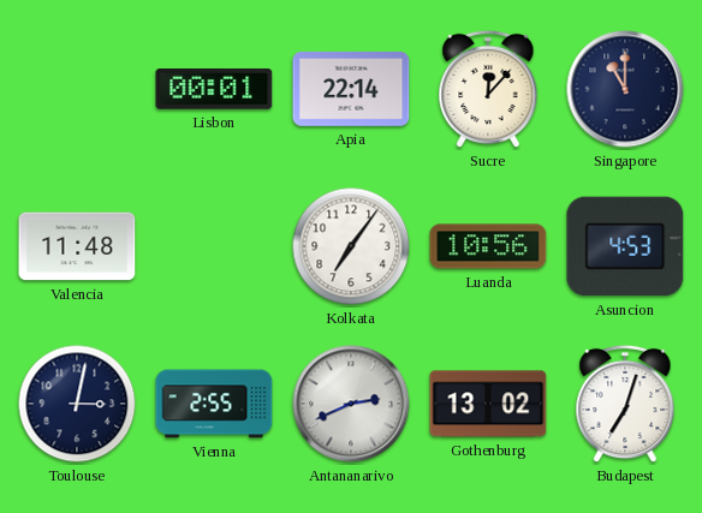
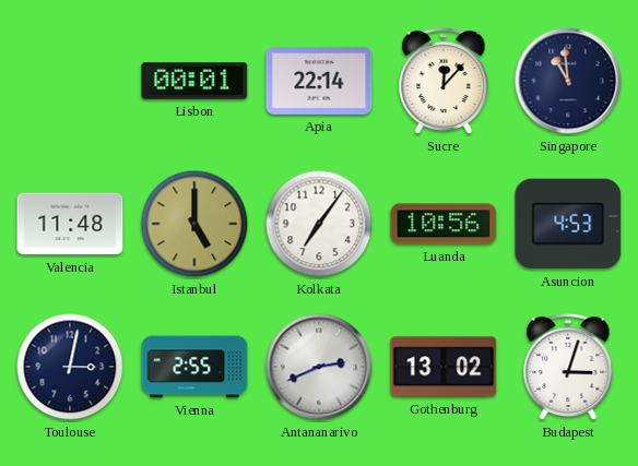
Singapore: 11:00 -> 10:59
Istanbul: none -> 5:00
Budapest: 7:03 -> 3:03
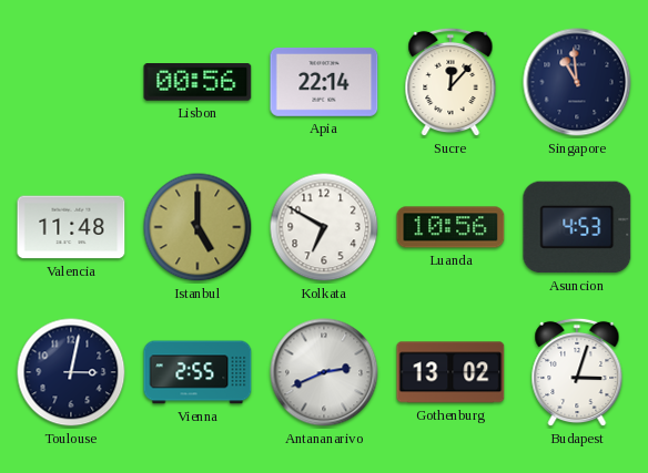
Lisbon: 00:01 -> 00:56
Kolkata: 7:06 -> 6:50
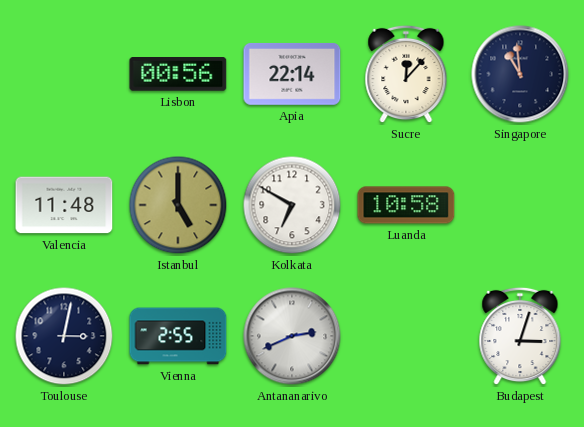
Luanda: 10:56 -> 10:58
Asuncion: 4:53 -> none
Gothenburg: 13:02 -> none
